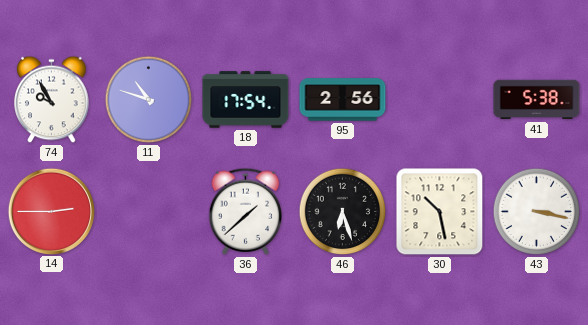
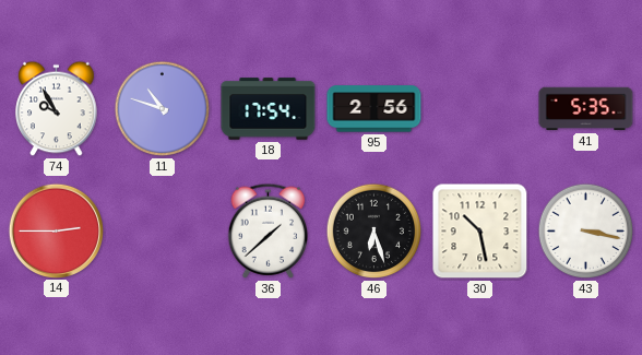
41: 5:38 -> 5:35
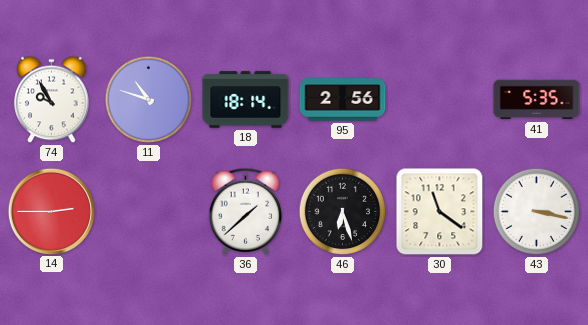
18: 17:54 -> 18:14
30: 10:28 -> 11:21
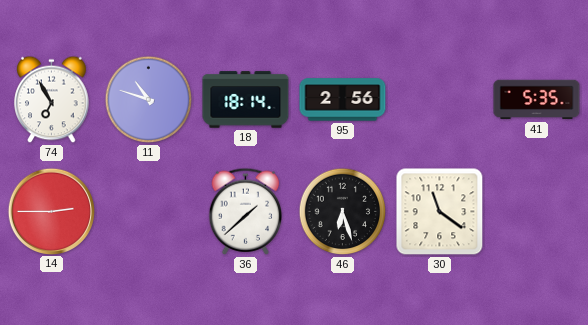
74: 9:55 -> 6:55
43: 3:17 -> none
